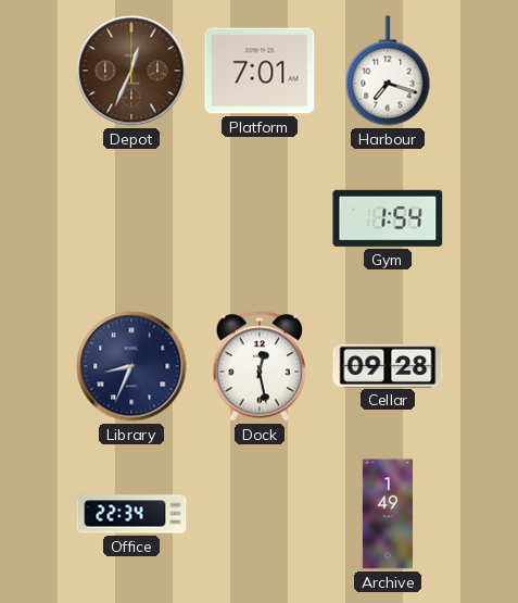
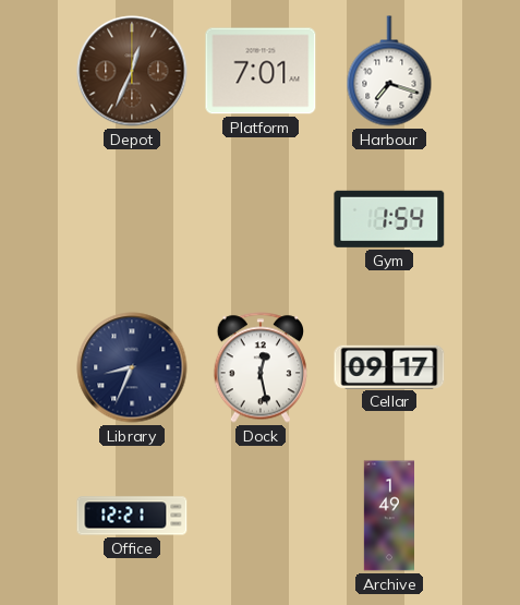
Cellar: 09:28 -> 09:17
Office: 22:34 -> 12:21
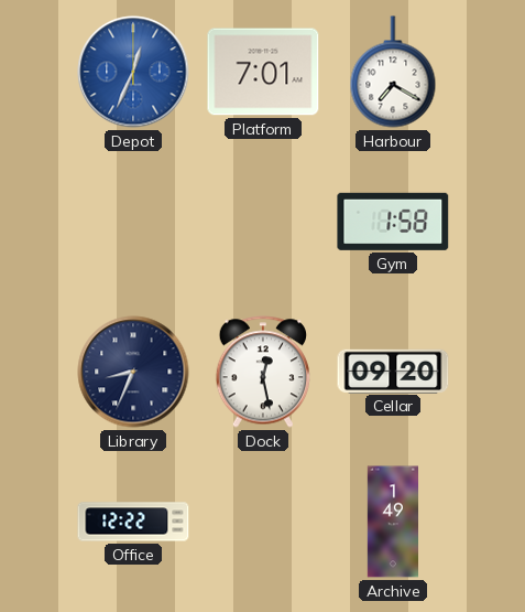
Depot dial: brown -> blue
Harbour: 7:18 -> 7:20
Gym: 1:54 -> 1:58
Cellar: 09:17 -> 09:20
Office: 12:21 -> 12:22
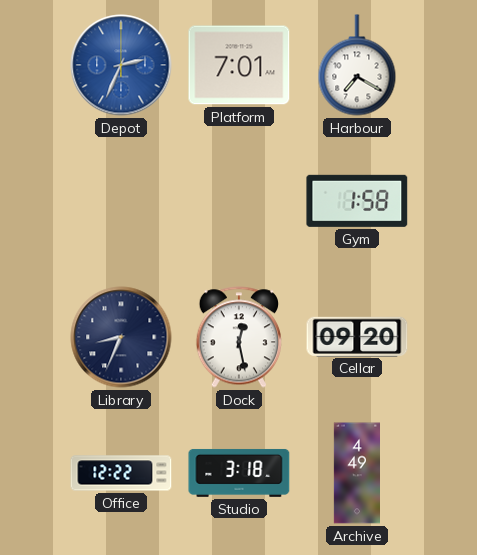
Depot: 12:34 -> 2:34
Studio: none -> 3:18
Archive: 1:49 -> 4:49
